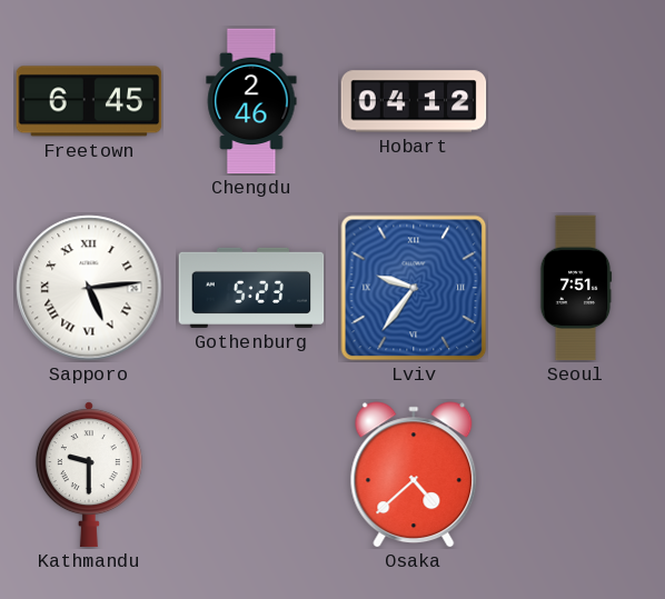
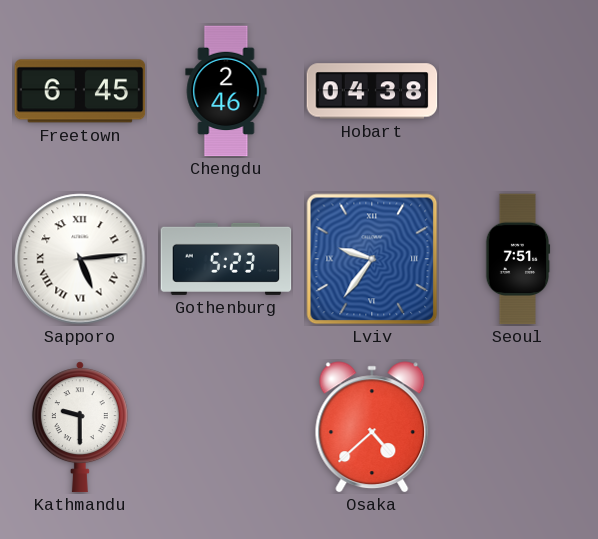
Hobart: 04:12 -> 04:38
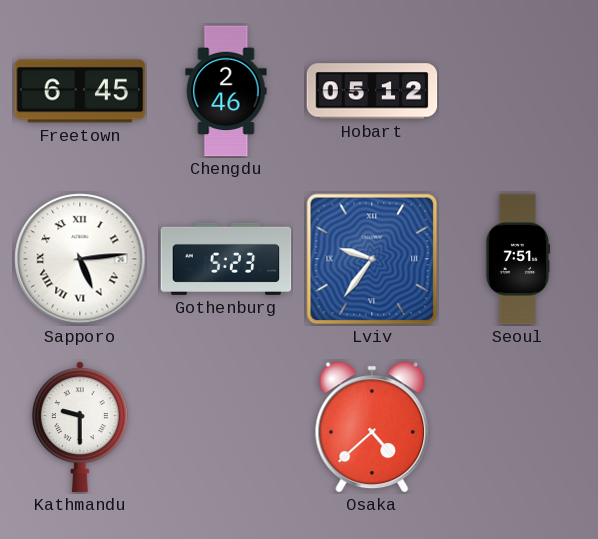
Hobart: 04:38 -> 05:12
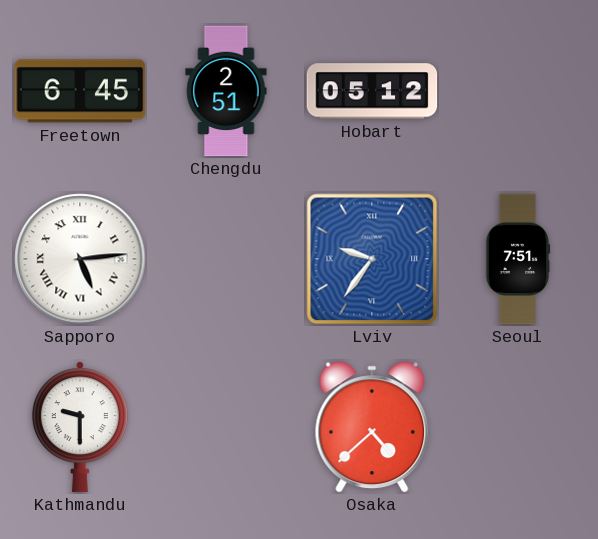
Chengdu: 2:46 -> 2:51
Gothenburg: 5:23 -> none
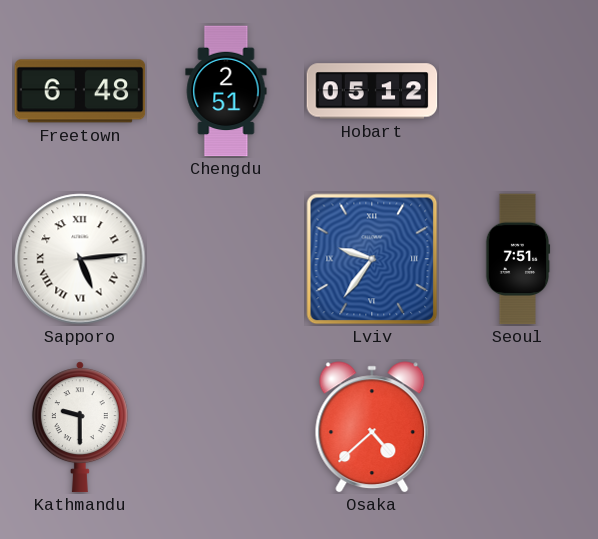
Freetown: 6:45 -> 6:48
